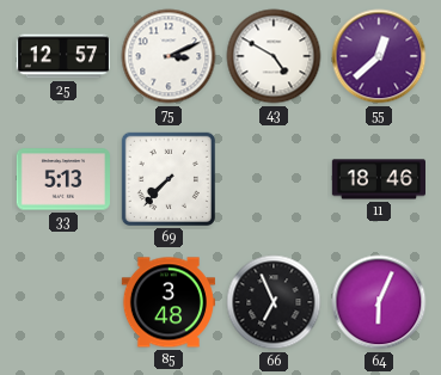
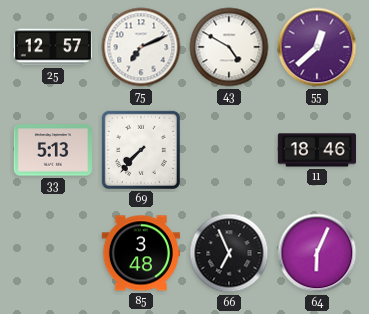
75: 3:11 -> 7:11
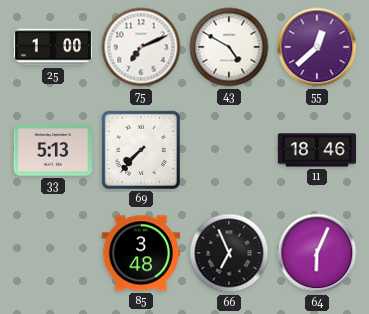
25: 12:57 -> 1:00
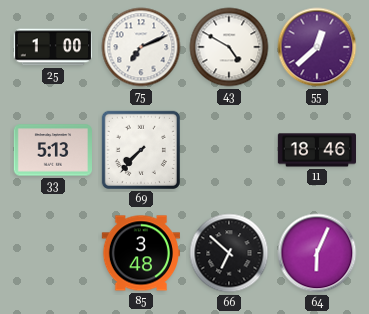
66: 6:56 -> 6:52
